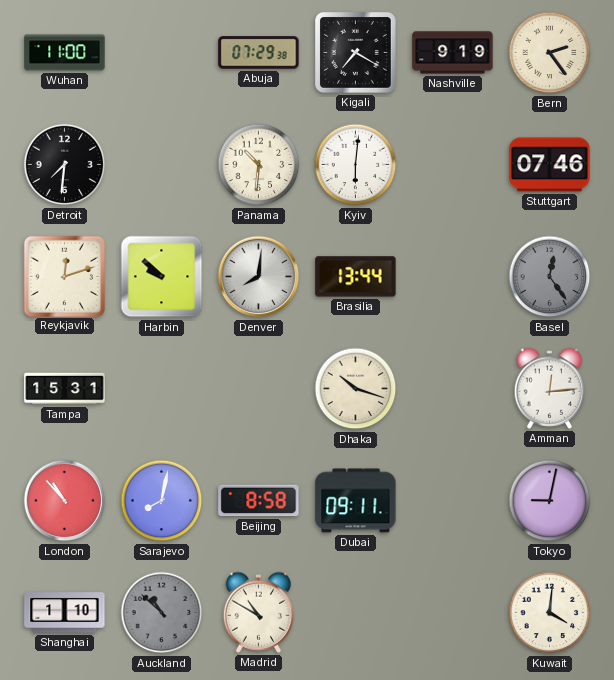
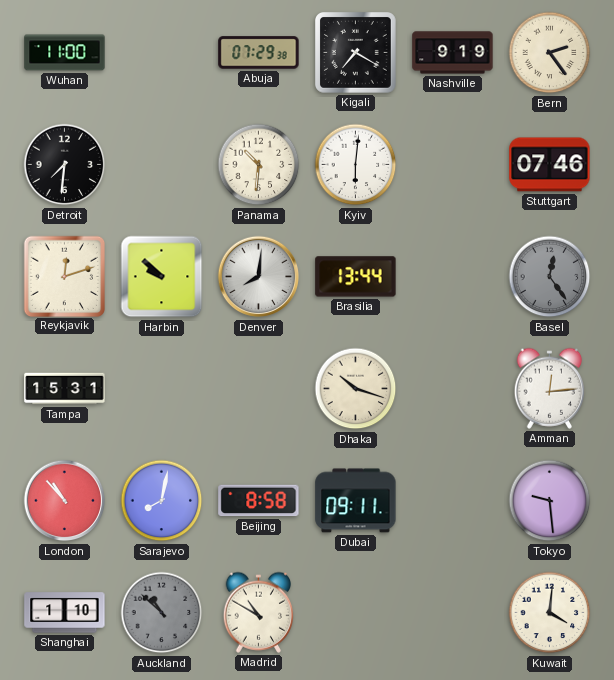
Tokyo: 9:02 -> 9:29
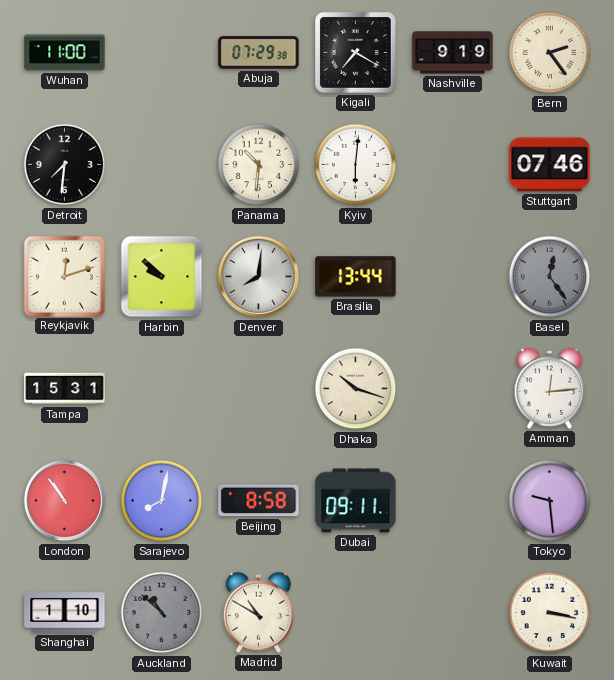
London: 10:53 -> 10:54
Kuwait: 4:01 -> 3:17
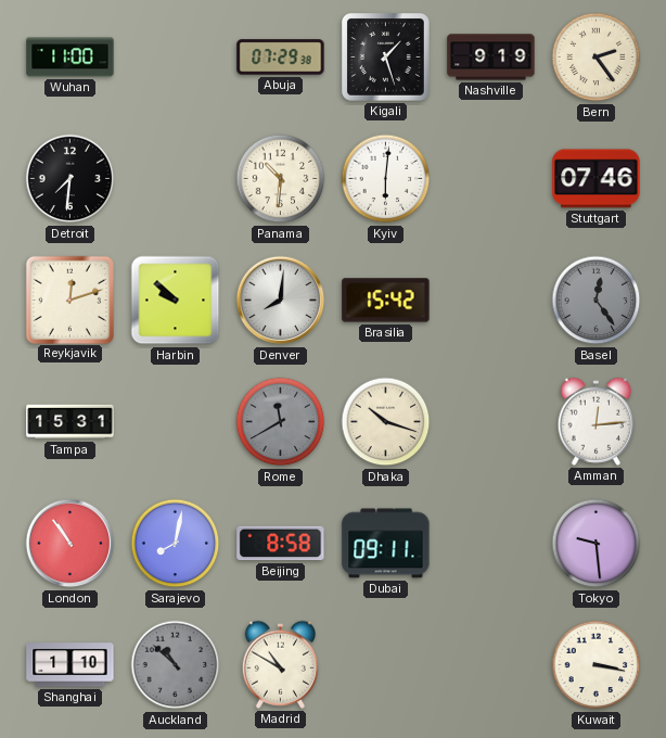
Kigali: 7:20 -> 1:27
Brasilia: 13:44 -> 15:42
Rome: none -> 11:40
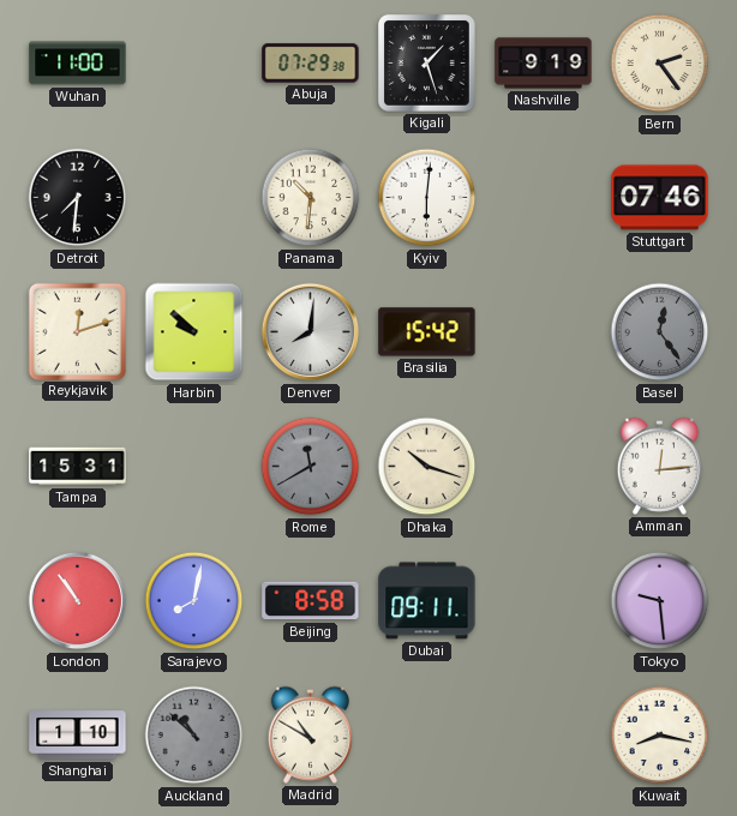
Kuwait: 3:17 -> 8:17
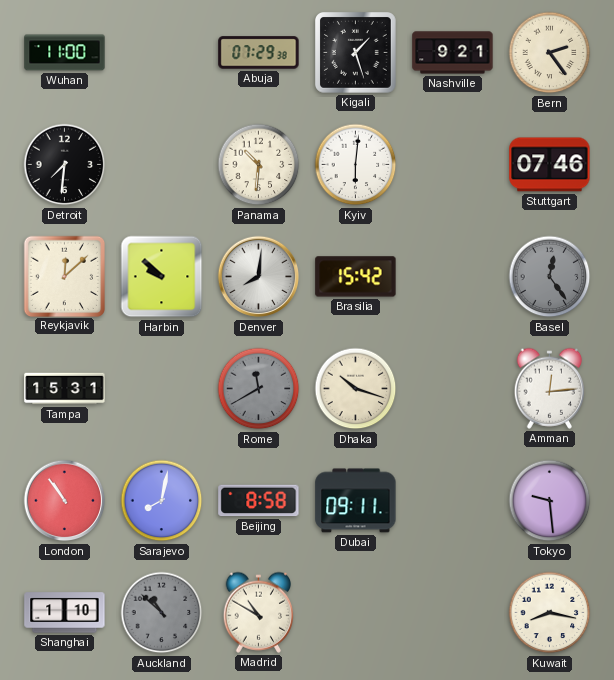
Nashville: 9:19 -> 9:21
Reykjavik: 12:12 -> 12:08
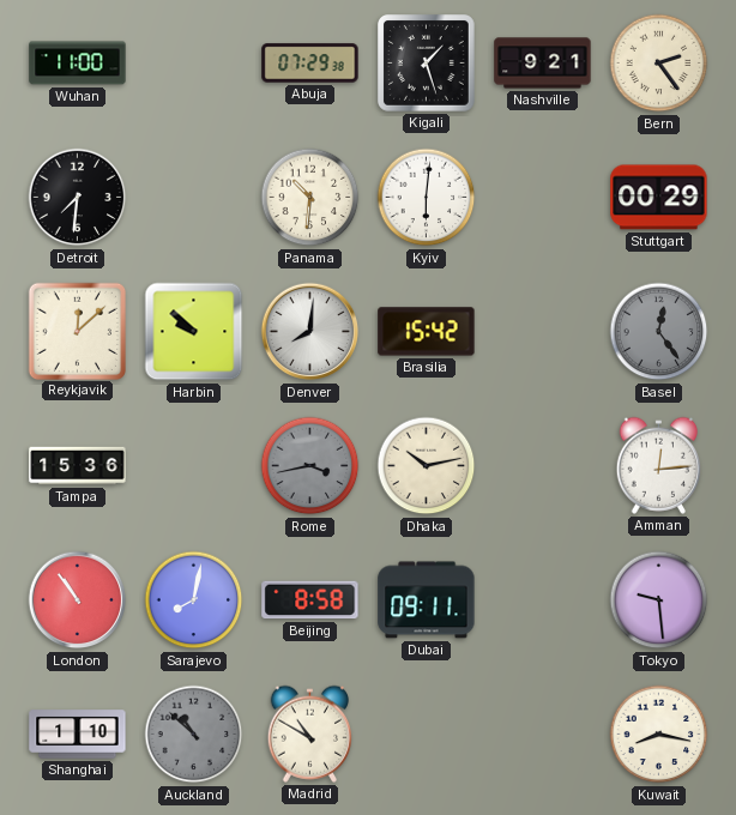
Stuttgart: 07:46 -> 00:29
Tampa: 15:31 -> 15:36
Rome: 11:40 -> 3:43
Dhaka: 10:18 -> 10:13
